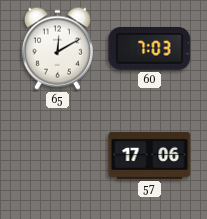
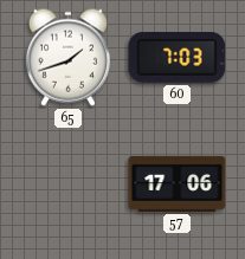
65: 12:10 -> 1:42
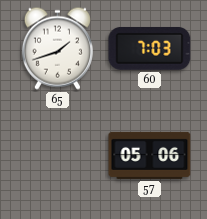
57: 17:06 -> 05:06
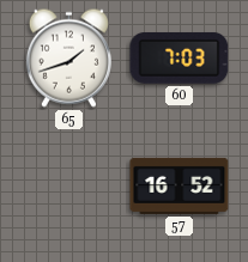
57: 05:06 -> 16:52
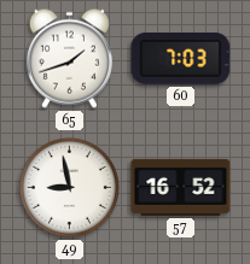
49: none -> 8:58
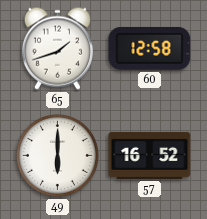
60: 7:03 -> 12:58
49: 8:58 -> 6:00
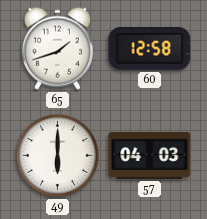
57: 16:52 -> 04:03
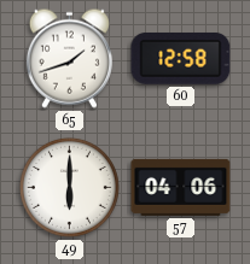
57: 04:03 -> 04:06
